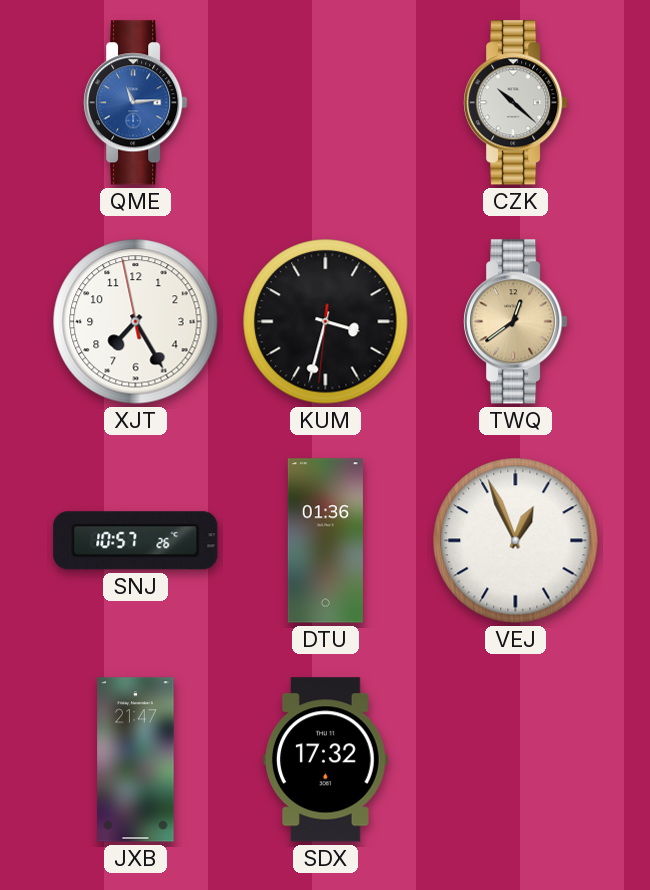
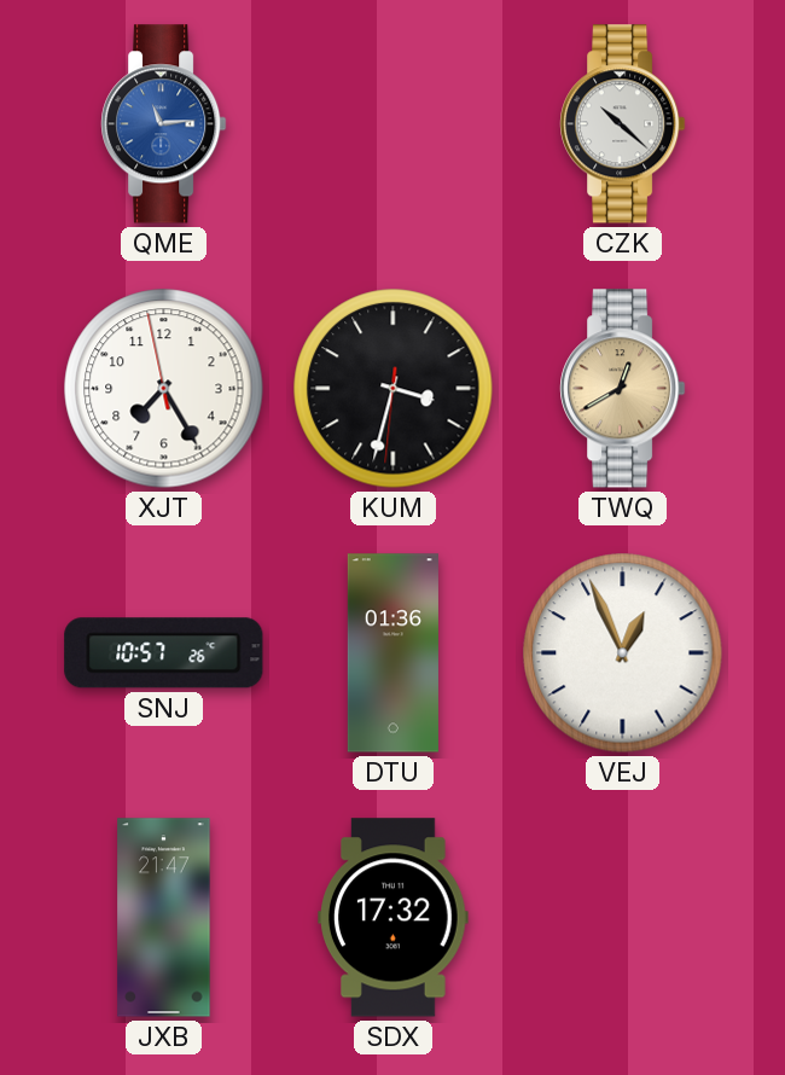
TWQ: 12:39 -> 12:40
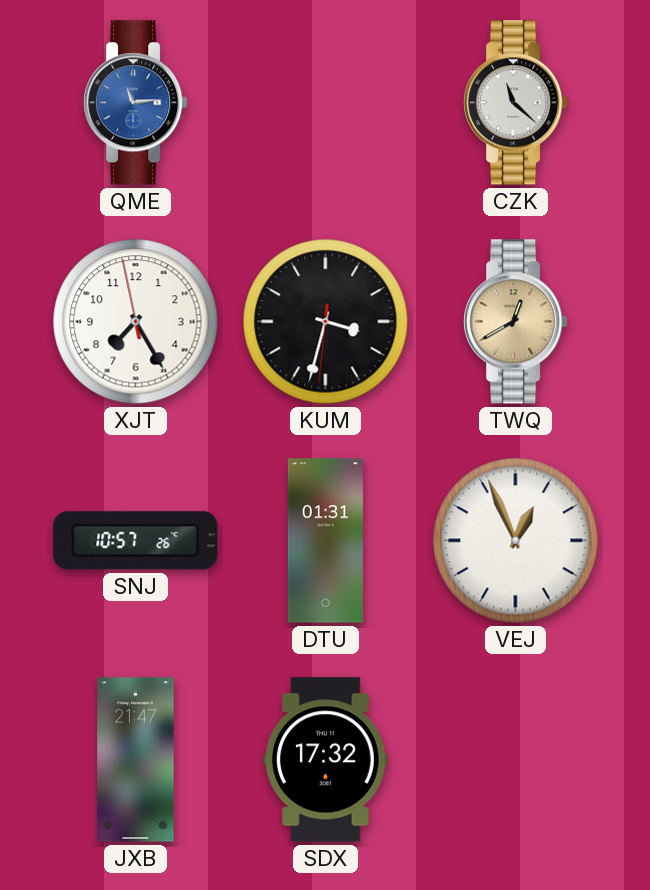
CZK: 10:22 -> 11:22
DTU: 01:36 -> 01:31
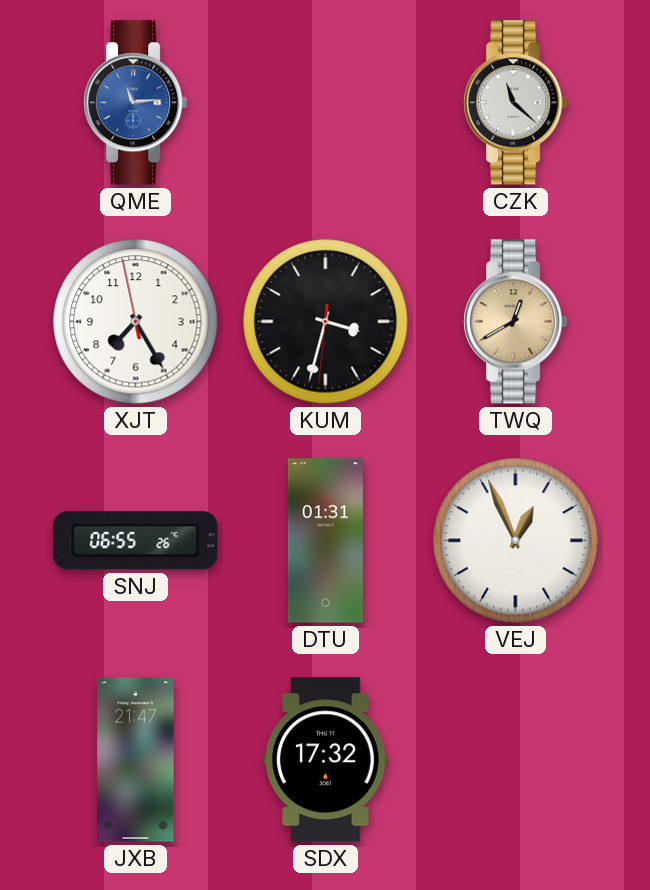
SNJ: 10:57 -> 06:55
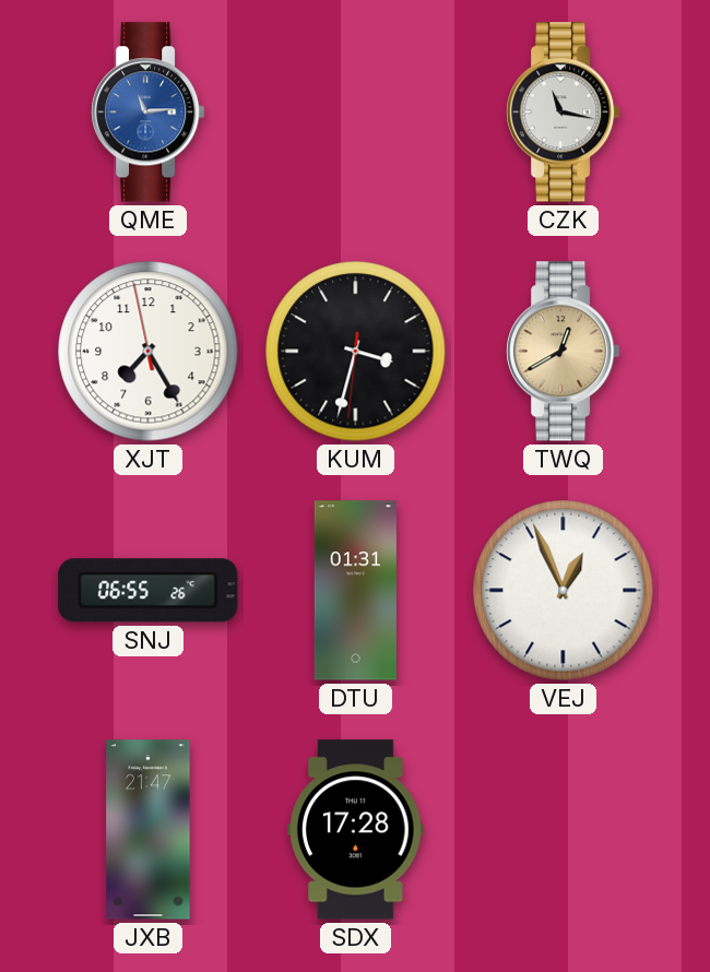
CZK: 11:22 -> 11:17
SDX: 17:32 -> 17:28
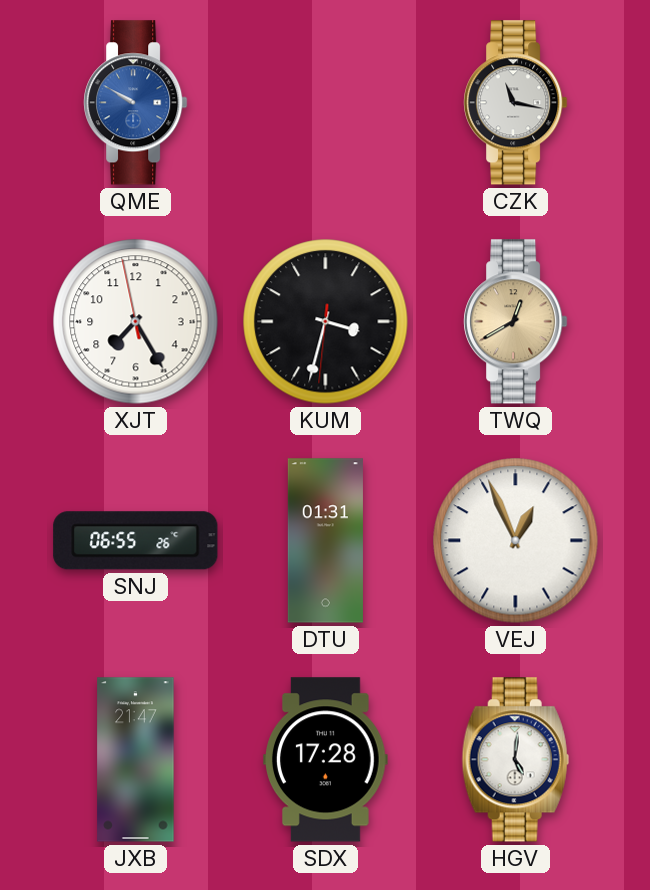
QME: 11:14 -> 9:50
HGV: none -> 5:01
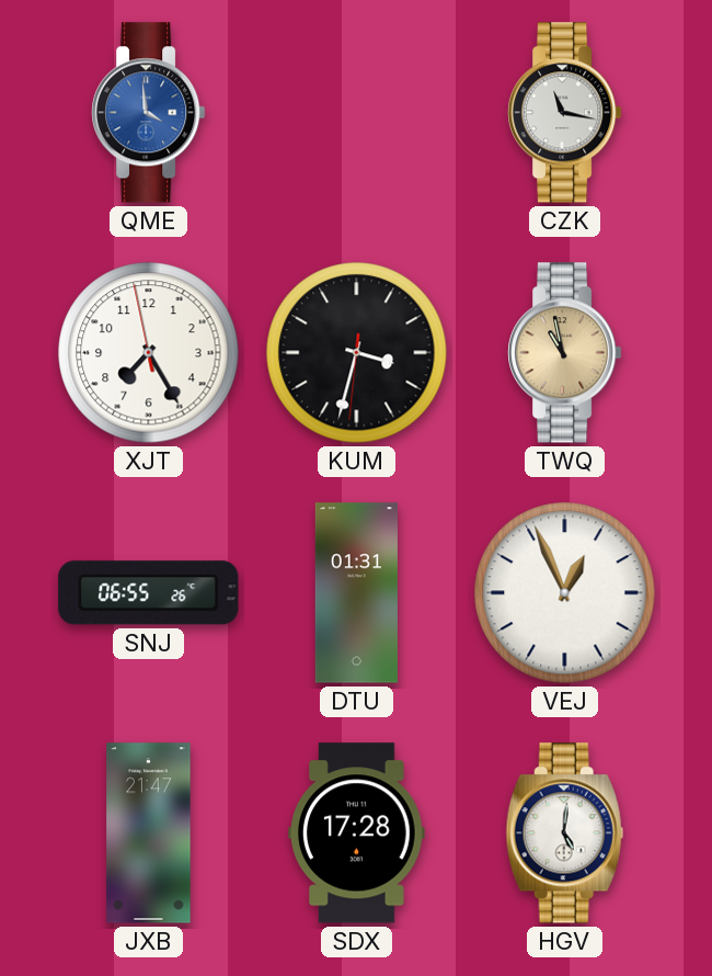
QME: 9:50 -> 3:59
TWQ: 12:40 -> 10:58
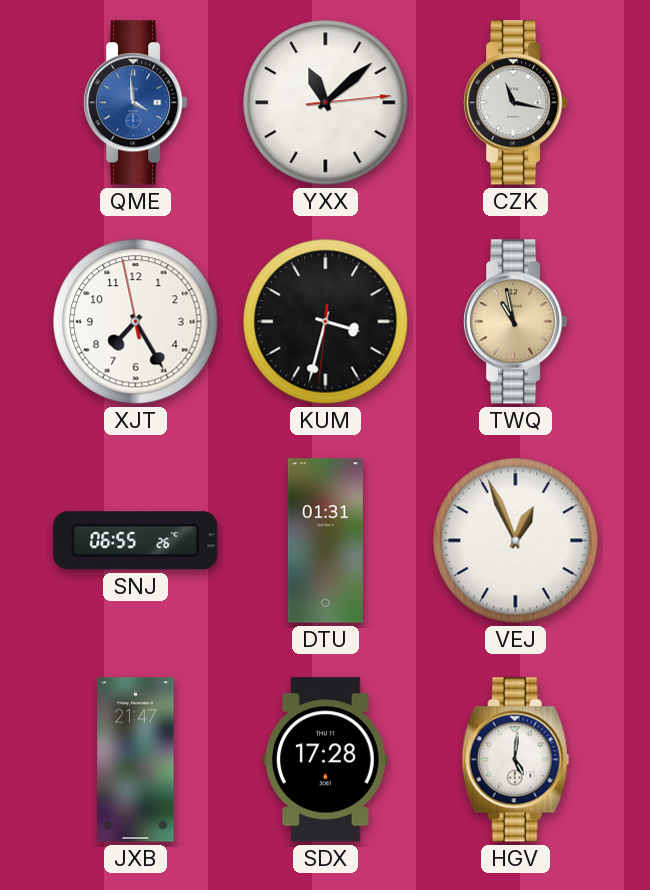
YXX: none -> 11:08
